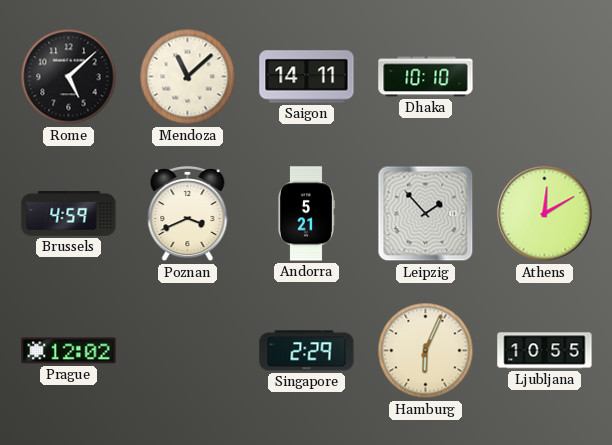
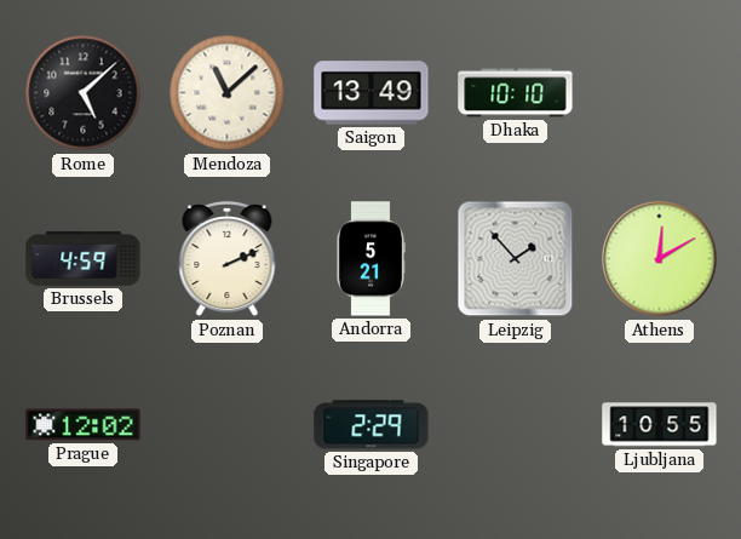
Saigon: 14:11 -> 13:49
Poznan: 3:41 -> 2:11
Hamburg: 6:04 -> none
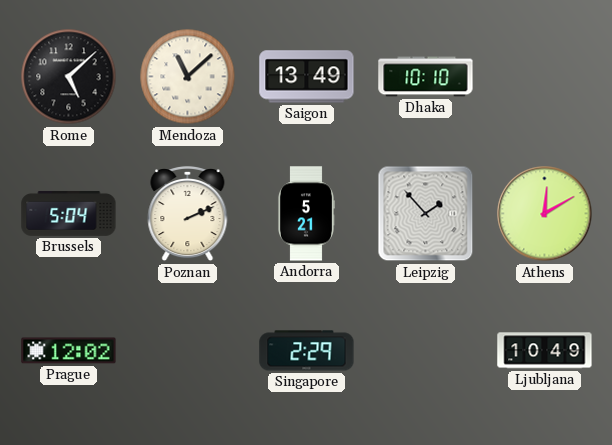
Brussels: 4:59 -> 5:04
Ljubljana: 10:55 -> 10:49
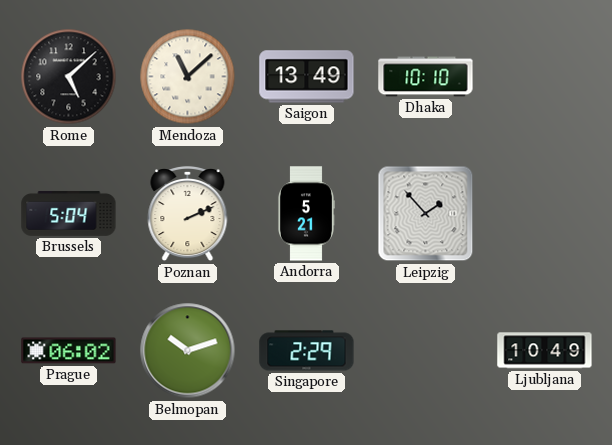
Athens: 12:10 -> none
Prague: 12:02 -> 06:02
Belmopan: none -> 10:12
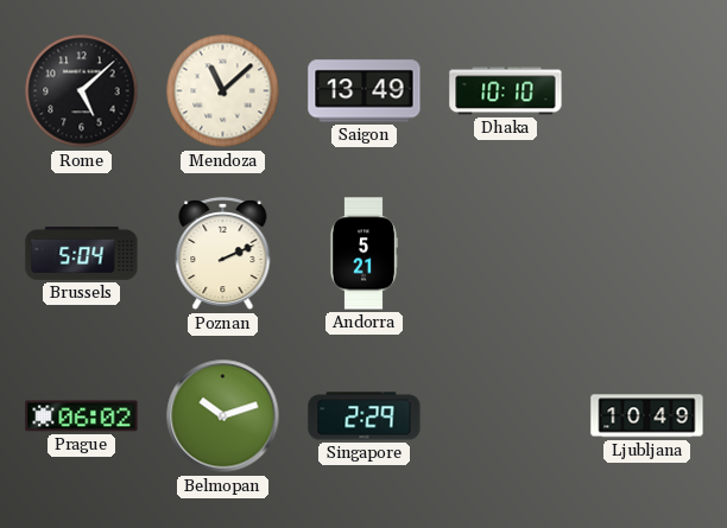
Leipzig: 1:53 -> none
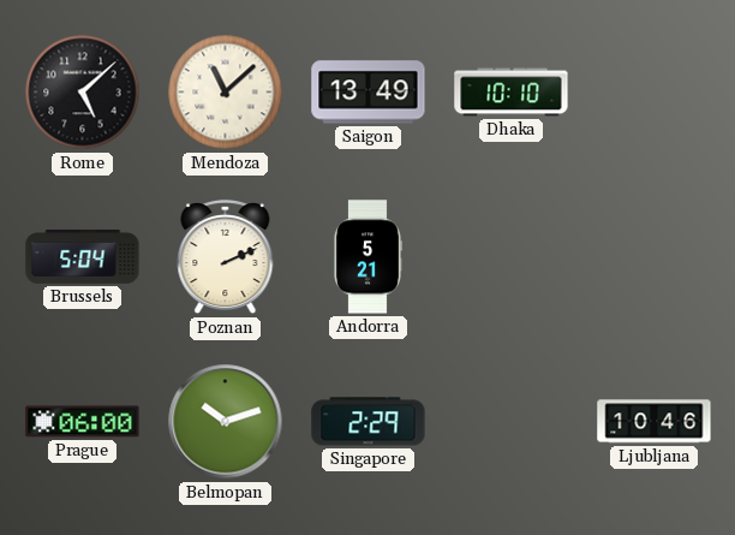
Prague: 06:02 -> 06:00
Ljubljana: 10:49 -> 10:46
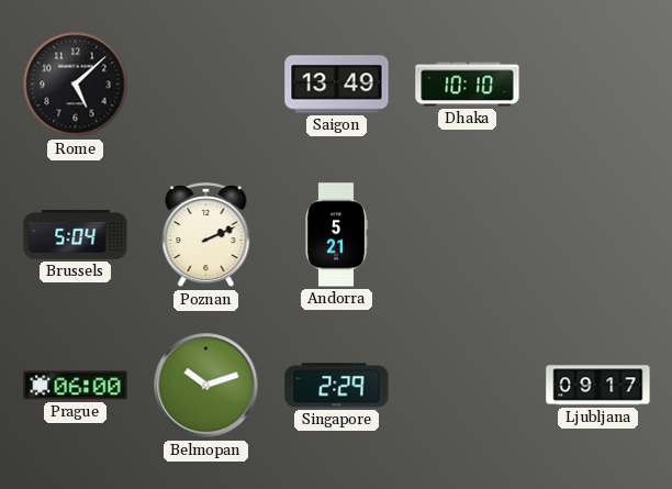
Mendoza: 11:08 -> none
Ljubljana: 10:46 -> 09:17
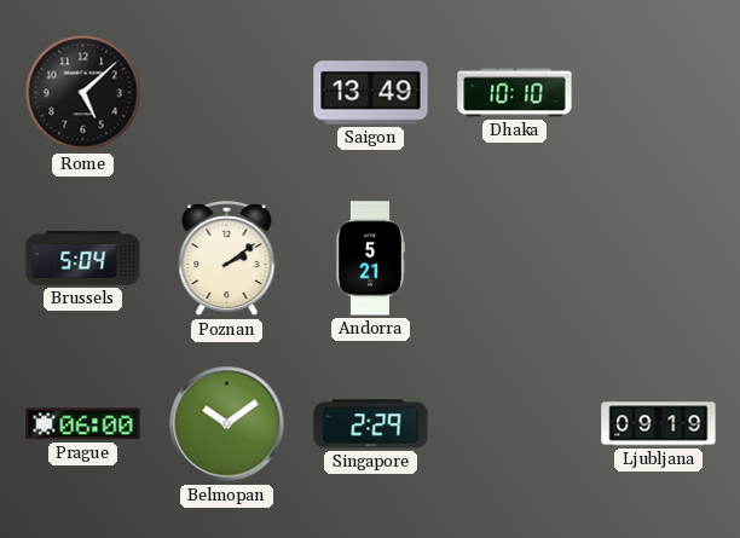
Poznan: 2:11 -> 2:09
Belmopan: 10:12 -> 10:09
Ljubljana: 09:17 -> 09:19
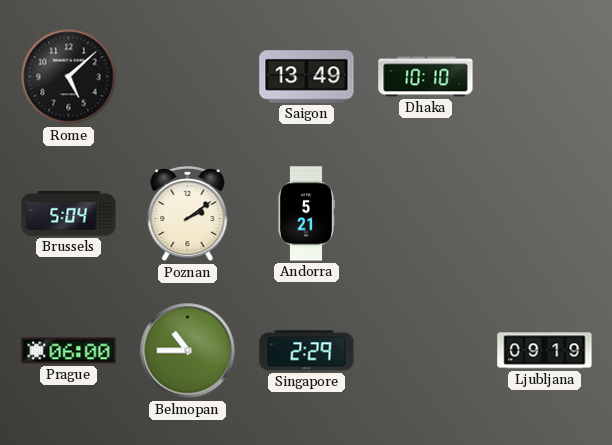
Belmopan: 10:09 -> 10:45
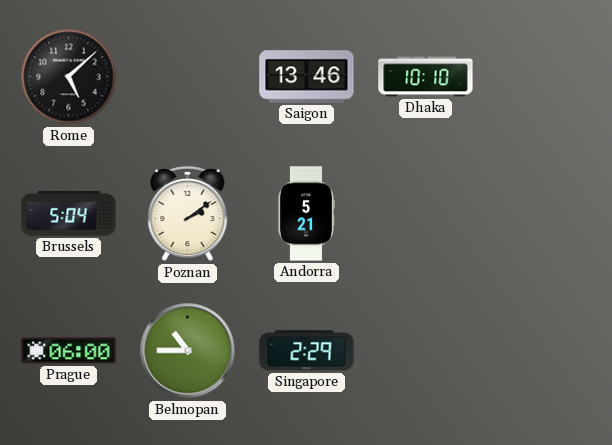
Saigon: 13:49 -> 13:46
Ljubljana: 09:19 -> none
